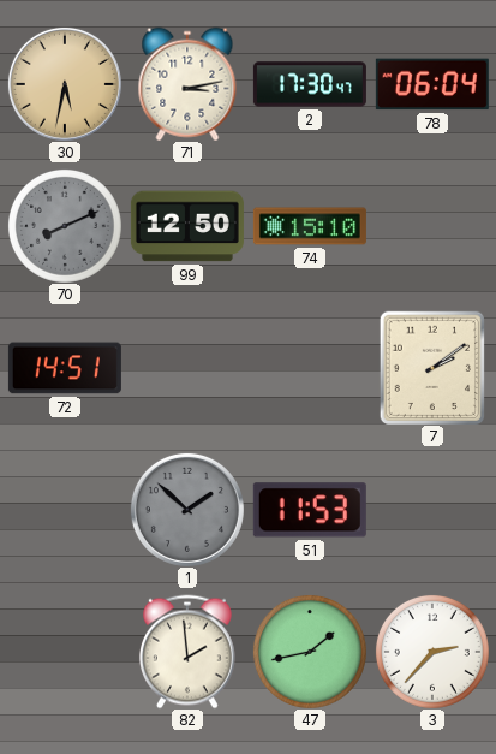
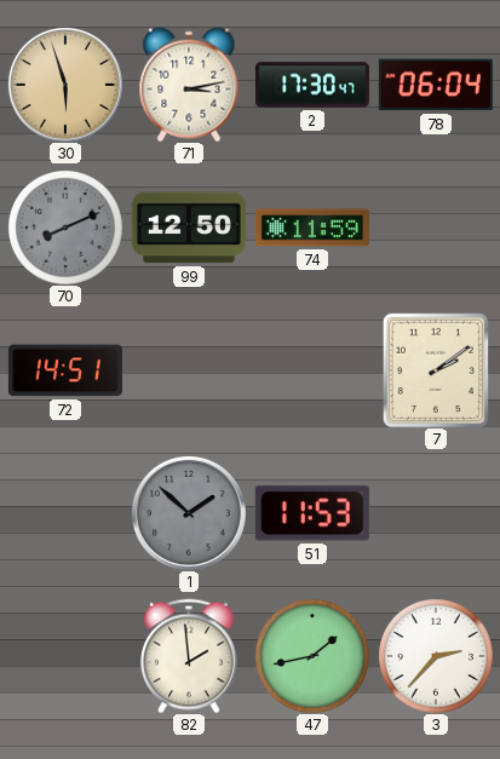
30: 5:32 -> 5:57
74: 15:10 -> 11:59
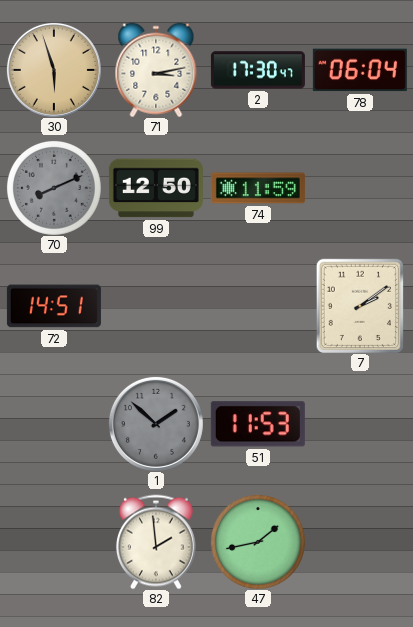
3: 2:37 -> none
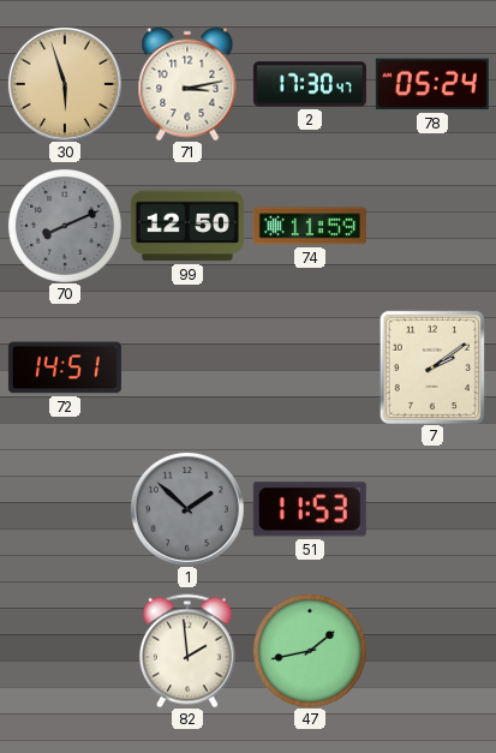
78: 06:04 -> 05:24
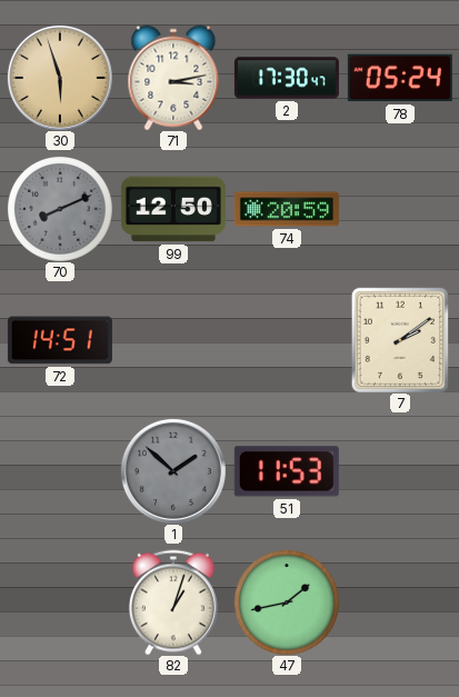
74: 11:59 -> 20:59
82: 1:59 -> 1:03
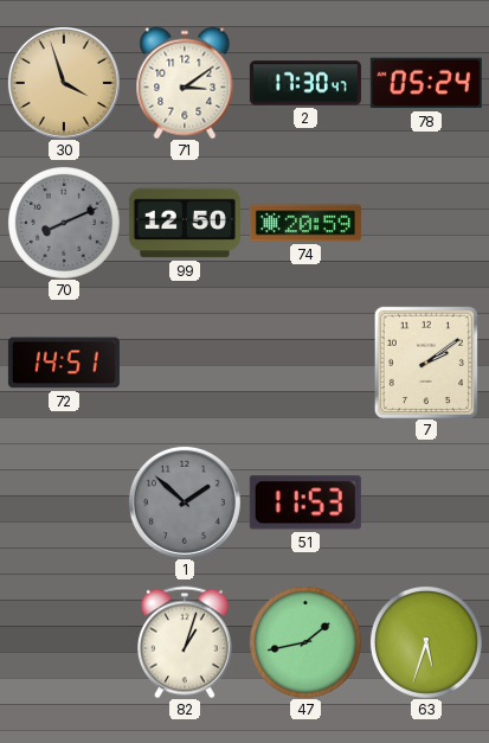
30: 5:57 -> 3:57
71: 3:13 -> 3:09
63: none -> 5:33
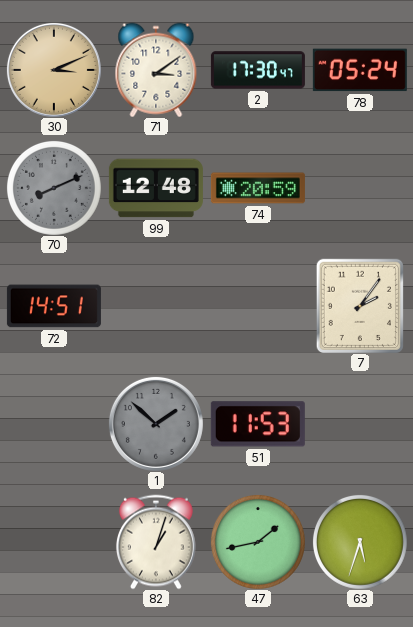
30: 3:57 -> 3:11
99: 12:50 -> 12:48
7: 2:09 -> 2:06
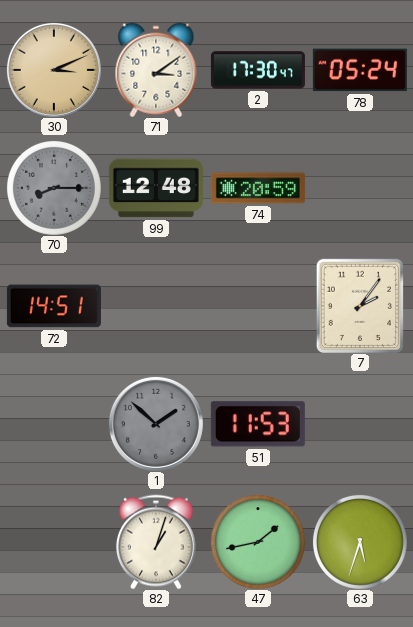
70: 8:11 -> 8:15
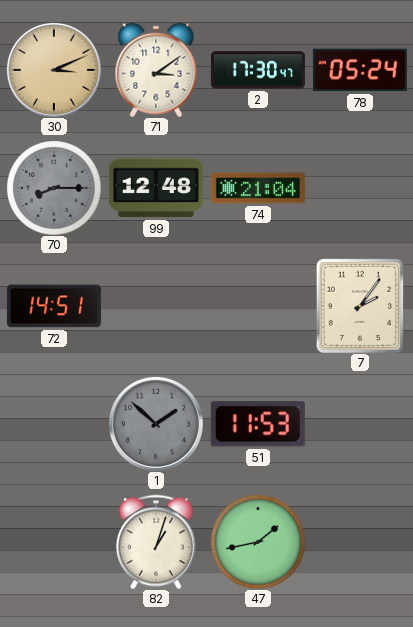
74: 20:59 -> 21:04
63: 5:33 -> none
